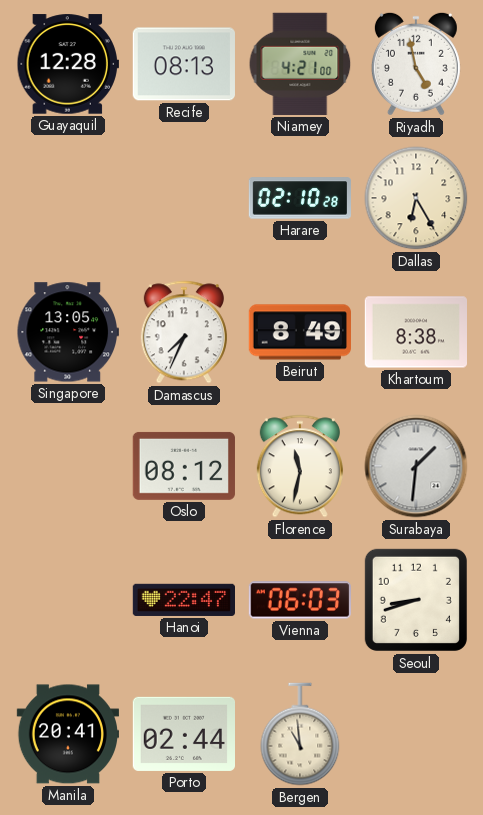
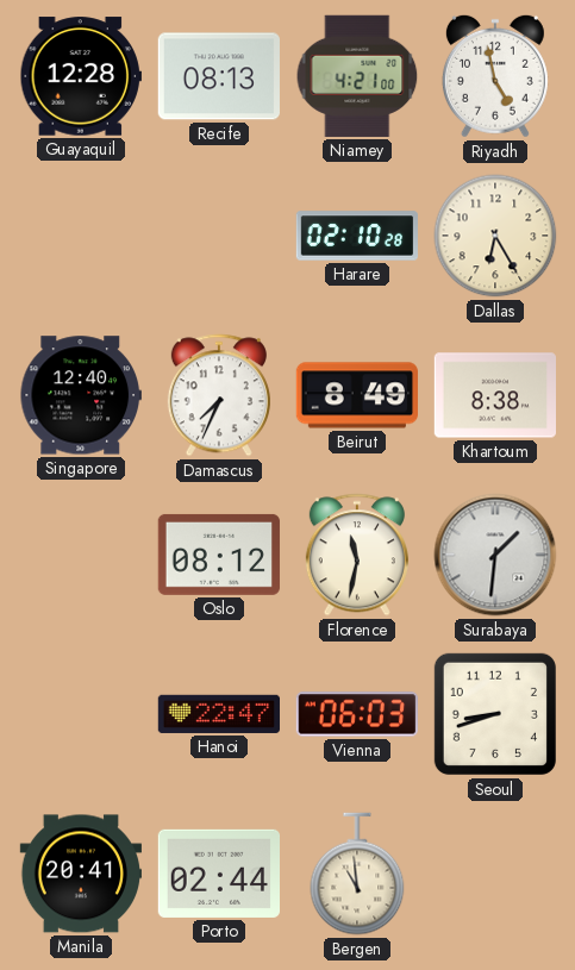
Singapore: 13:05 -> 12:40
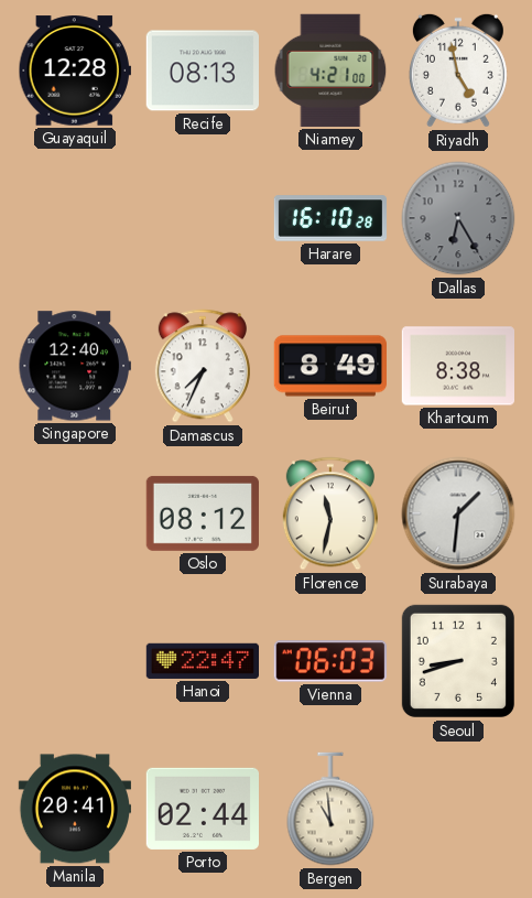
Harare: 02:10 -> 16:10
Dallas dial: cream -> grey
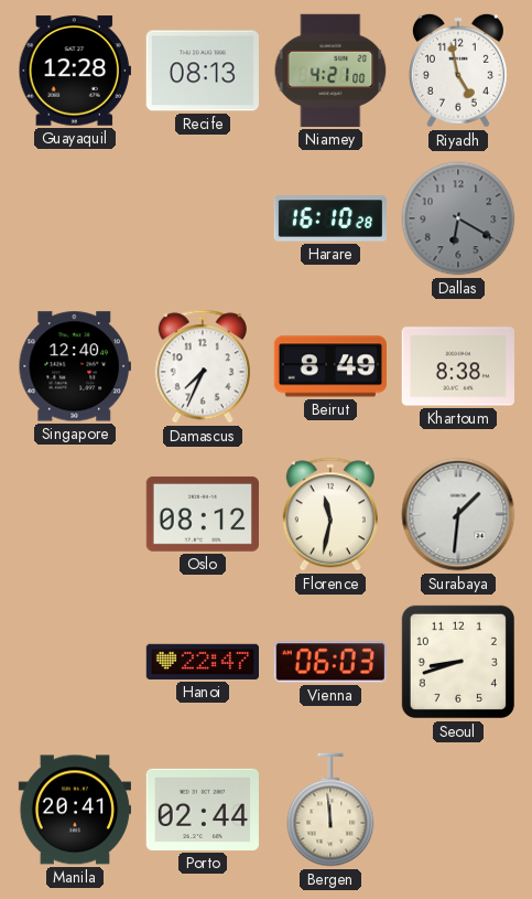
Dallas: 6:25 -> 6:20
Bergen: 10:59 -> 11:59
